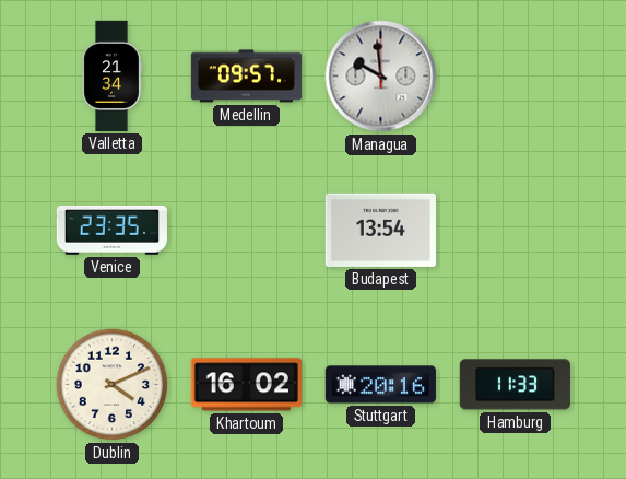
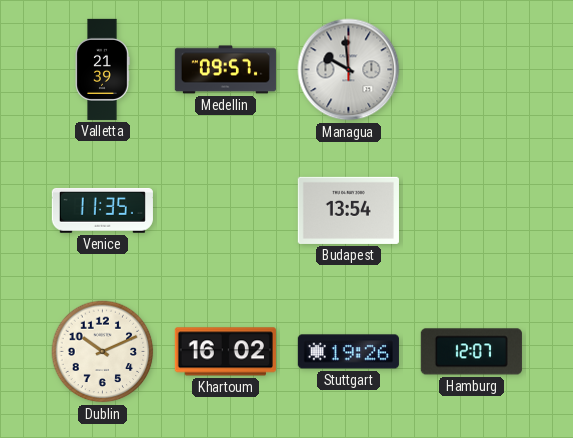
Valletta: 21:34 -> 21:39
Venice: 23:35 -> 11:35
Dublin: 4:11 -> 10:11
Stuttgart: 20:16 -> 19:26
Hamburg: 11:33 -> 12:07
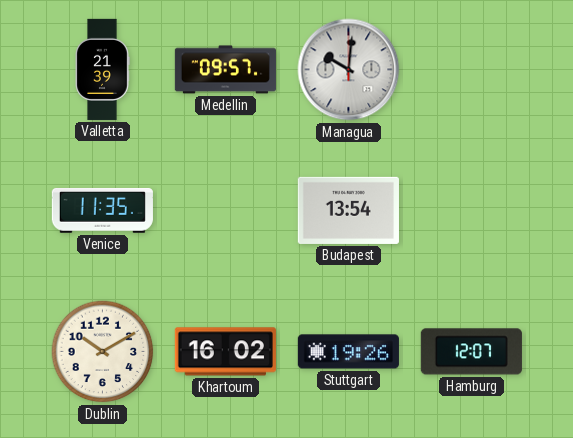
Managua: 9:59 -> 10:01
Dublin: 10:11 -> 10:10
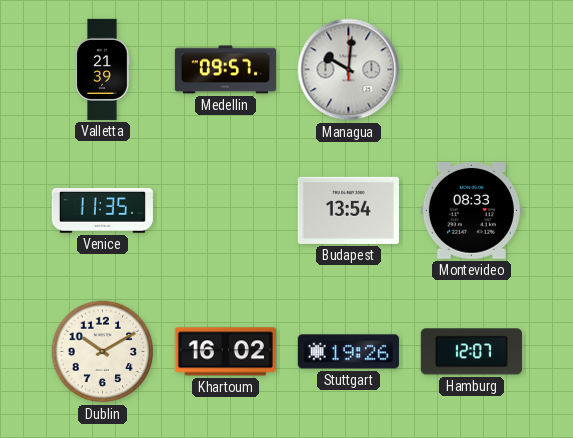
Montevideo: none -> 08:33
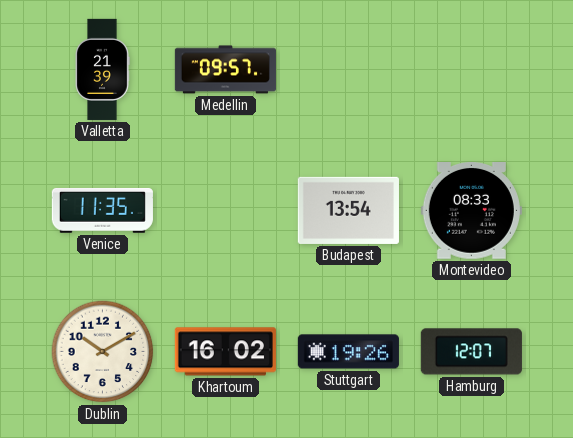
Managua: 10:01 -> none
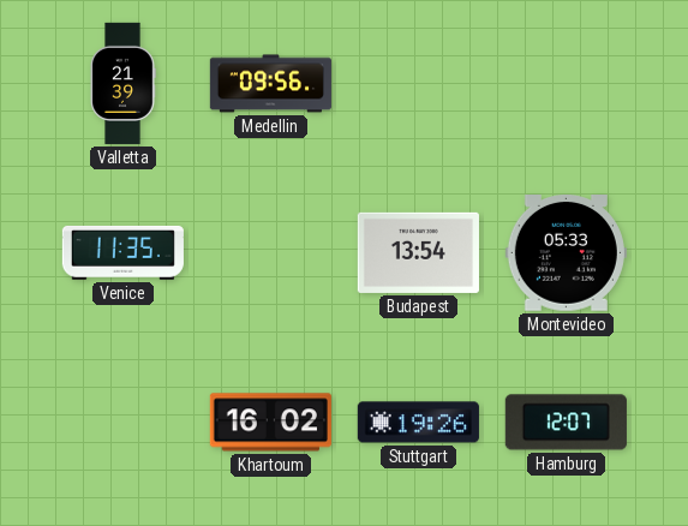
Medellin: 09:57 -> 09:56
Montevideo: 08:33 -> 05:33
Dublin: 10:10 -> none
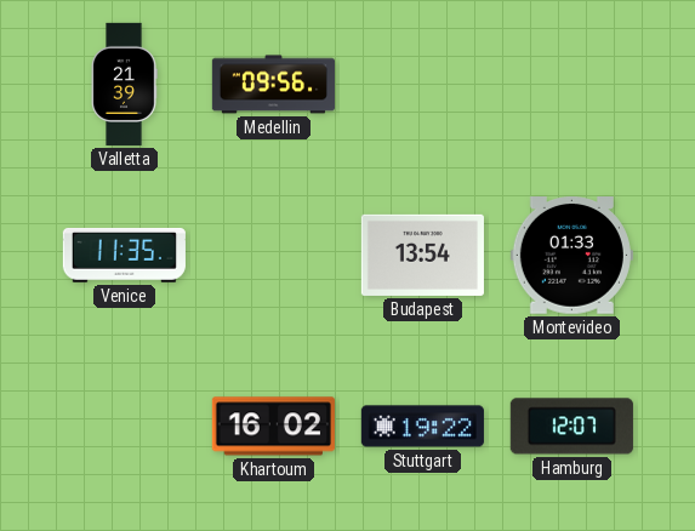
Montevideo: 05:33 -> 01:33
Stuttgart: 19:26 -> 19:22
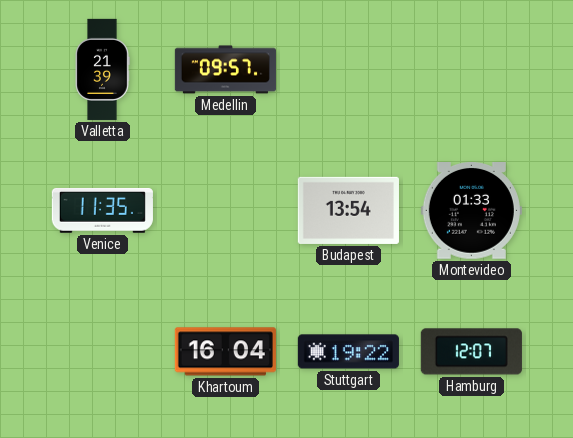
Medellin: 09:56 -> 09:57
Khartoum: 16:02 -> 16:04
